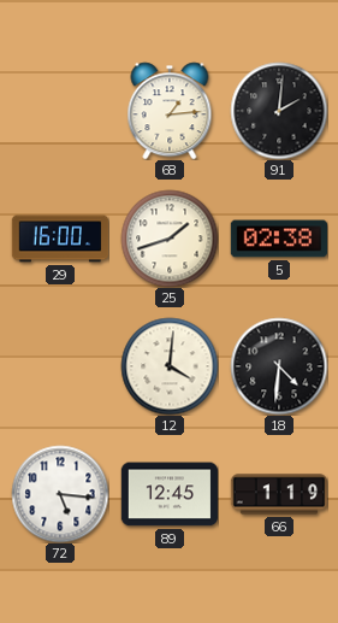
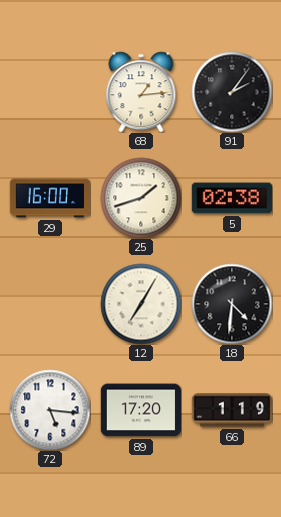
91: 2:01 -> 2:06
12: 4:01 -> 7:05
89: 12:45 -> 17:20
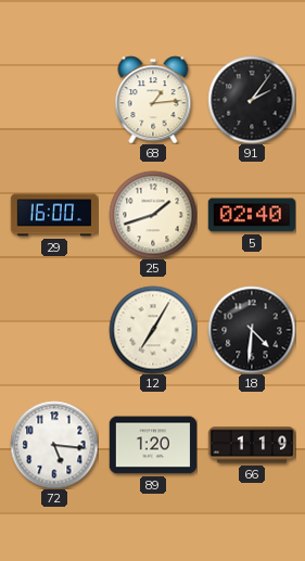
5: 02:38 -> 02:40
89: 17:20 -> 1:20
